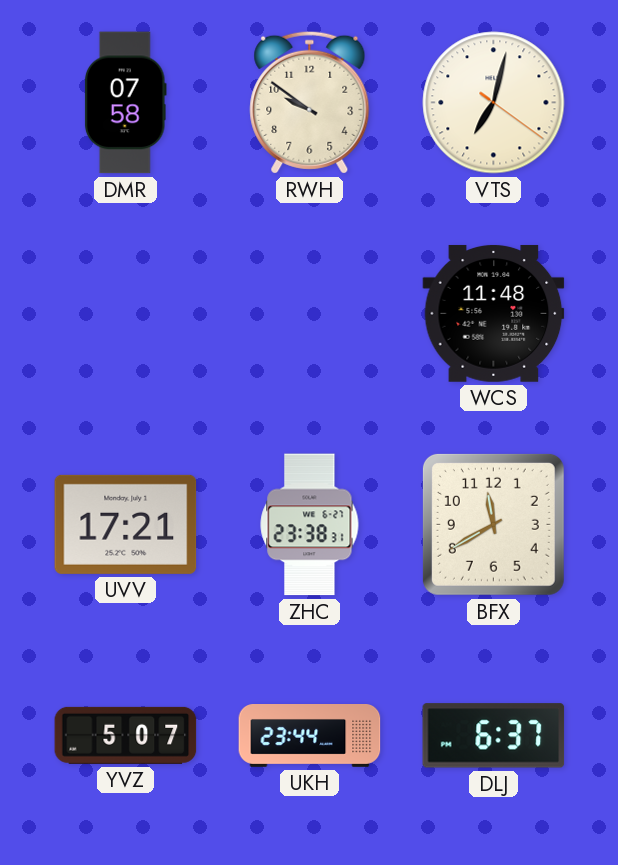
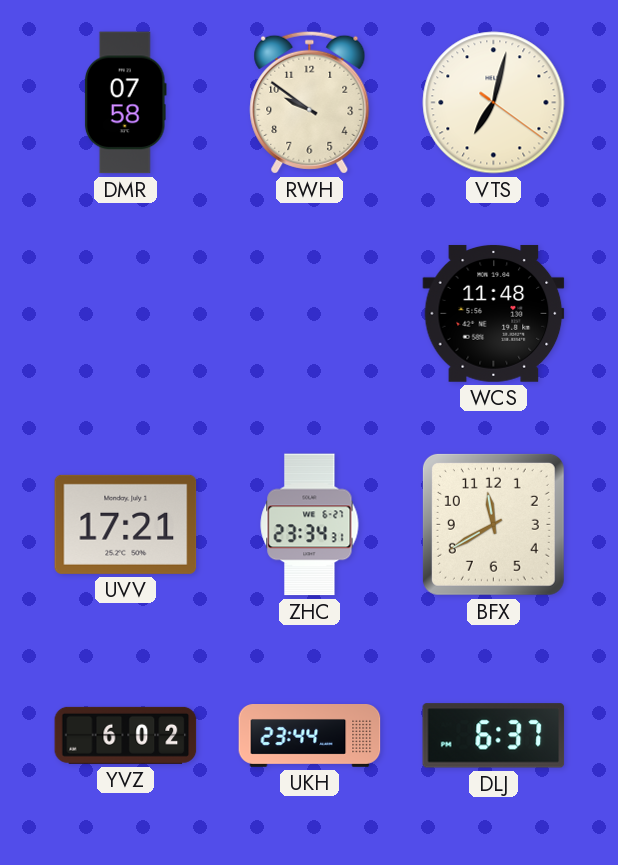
ZHC: 23:38 -> 23:34
YVZ: 5:07 -> 6:02
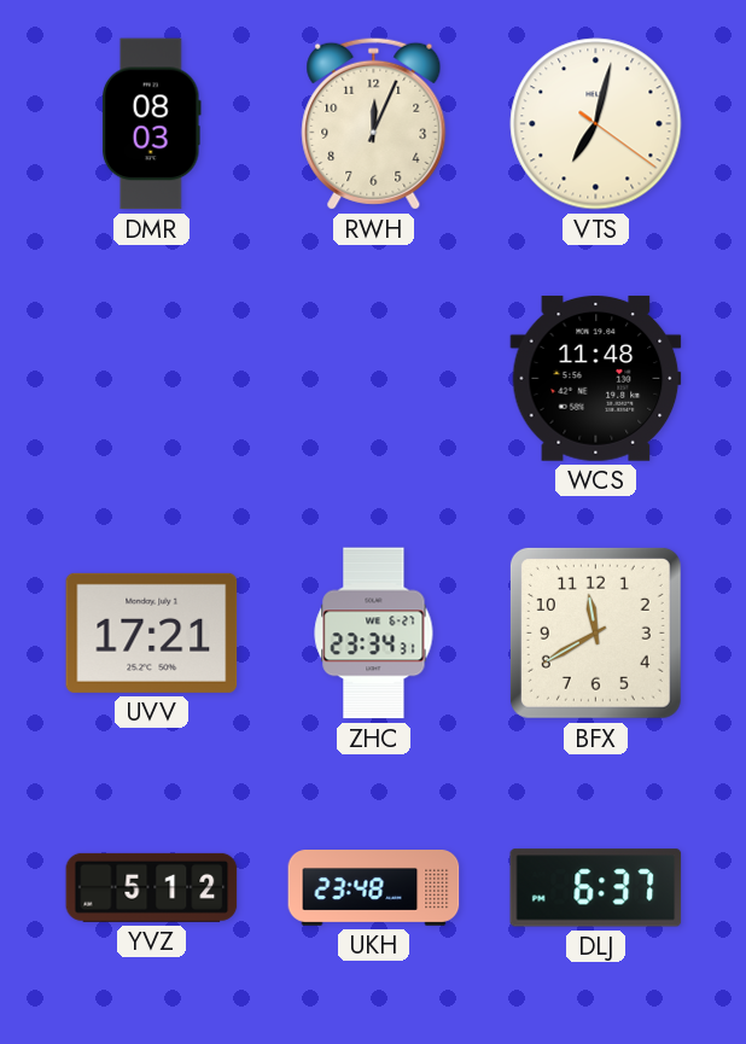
DMR: 07:58 -> 08:03
RWH: 9:51 -> 12:04
YVZ: 6:02 -> 5:12
UKH: 23:44 -> 23:48
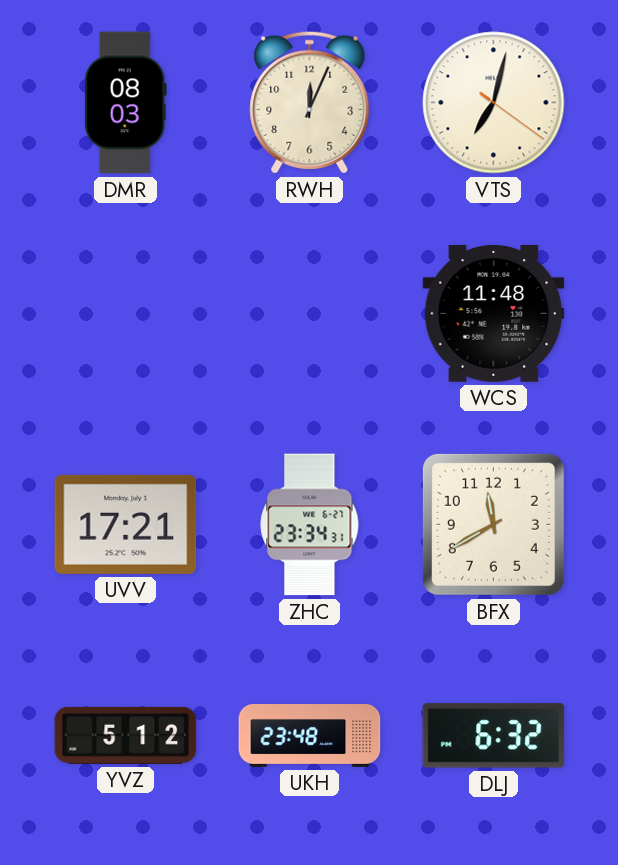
DLJ: 6:37 -> 6:32
